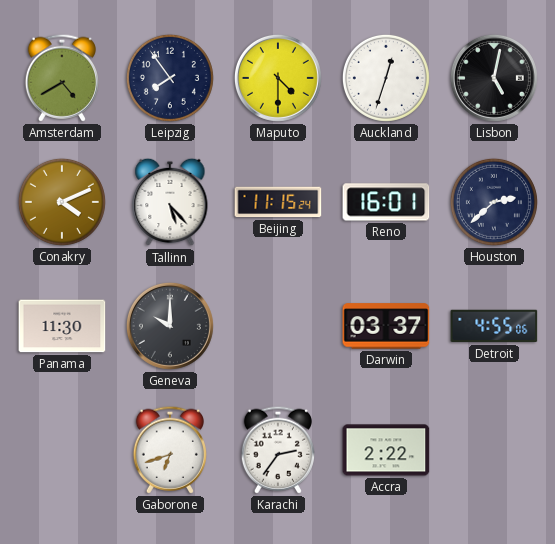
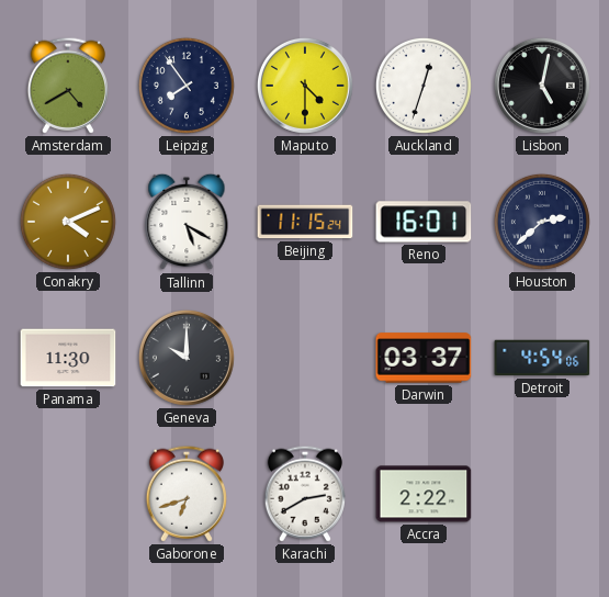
Tallinn: 5:23 -> 5:20
Detroit: 4:55 -> 4:54
Karachi: 2:36 -> 2:40
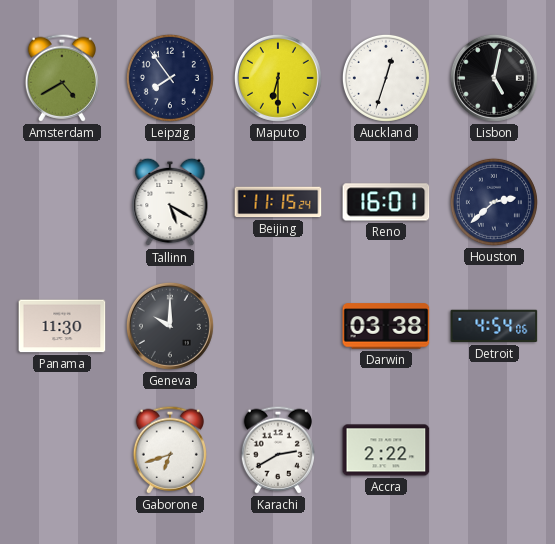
Maputo: 4:30 -> 6:30
Conakry: 4:11 -> none
Darwin: 03:37 -> 03:38
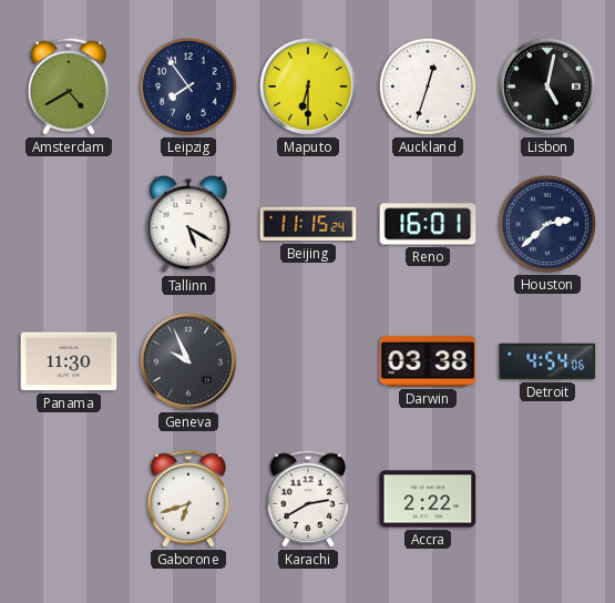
Geneva: 10:00 -> 9:56
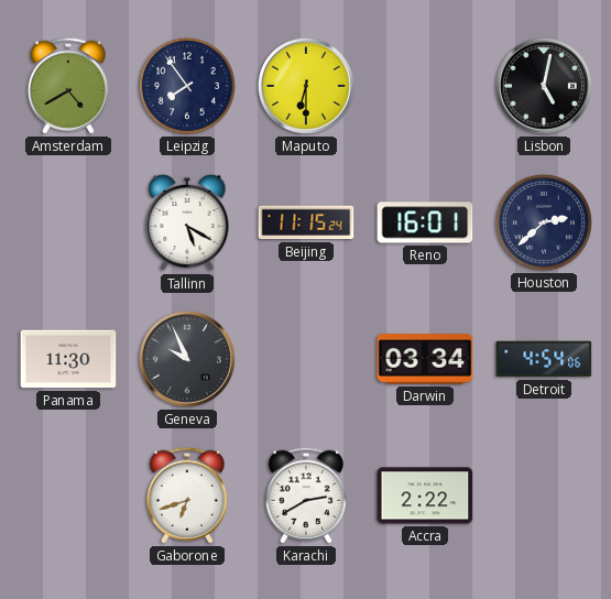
Auckland: 12:33 -> none
Darwin: 03:38 -> 03:34
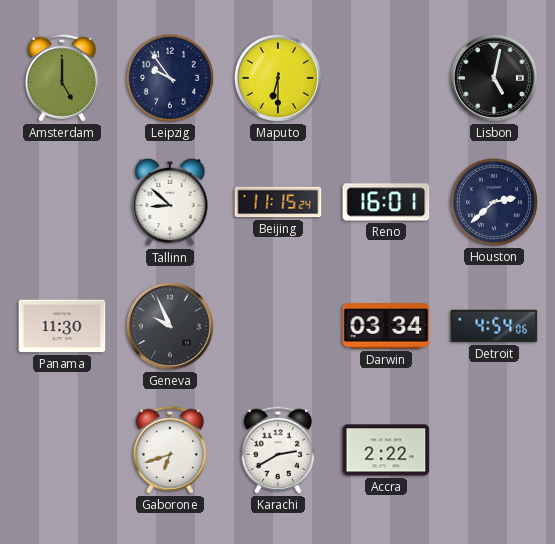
Amsterdam: 4:40 -> 5:00
Leipzig: 7:54 -> 9:54
Tallinn: 5:20 -> 8:52
